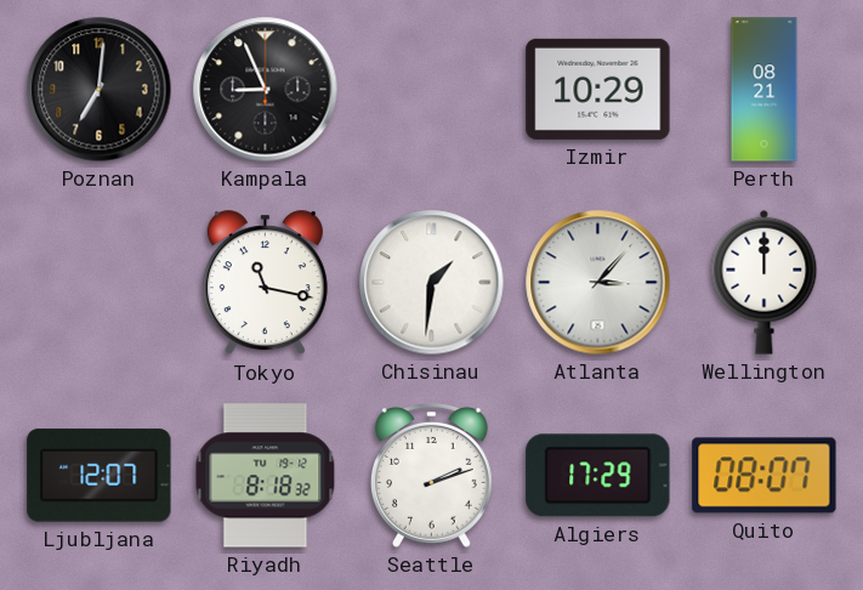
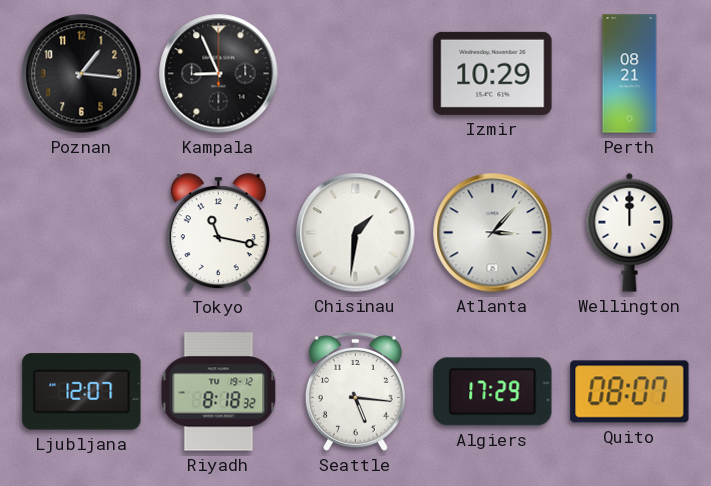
Poznan: 7:01 -> 1:16
Seattle: 2:12 -> 5:16
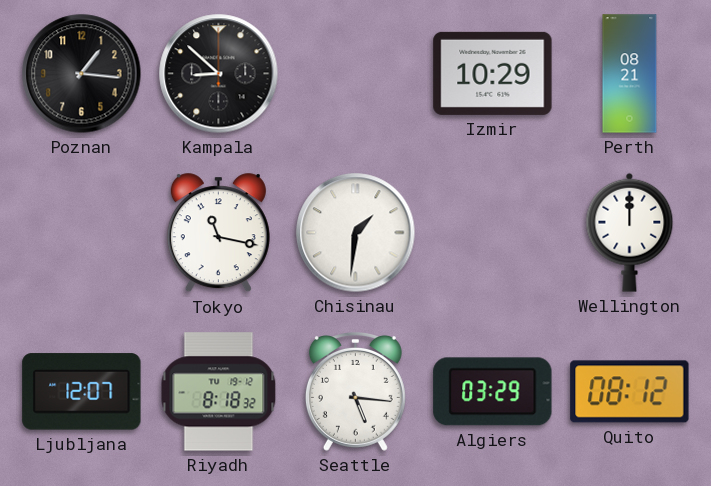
Kampala: 8:56 -> 8:52
Atlanta: 3:07 -> none
Algiers: 17:29 -> 03:29
Quito: 08:07 -> 08:12
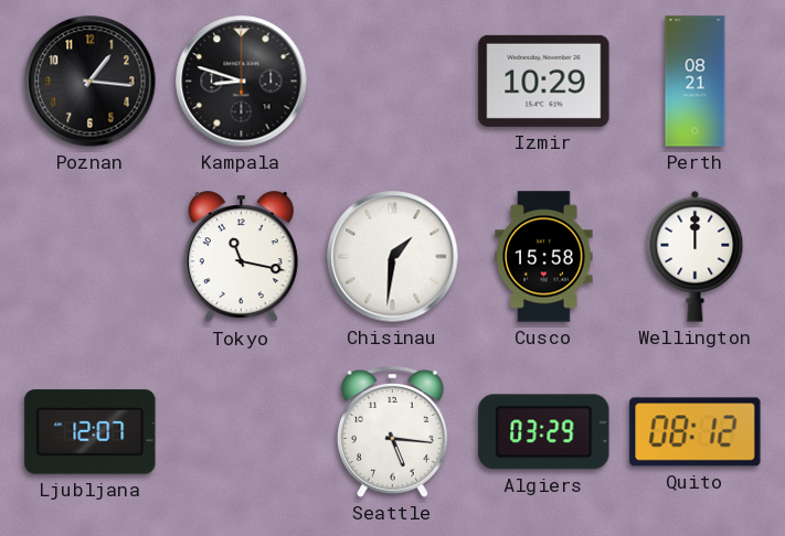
Kampala: 8:52 -> 8:48
Cusco: none -> 15:58
Riyadh: 8:18 -> none
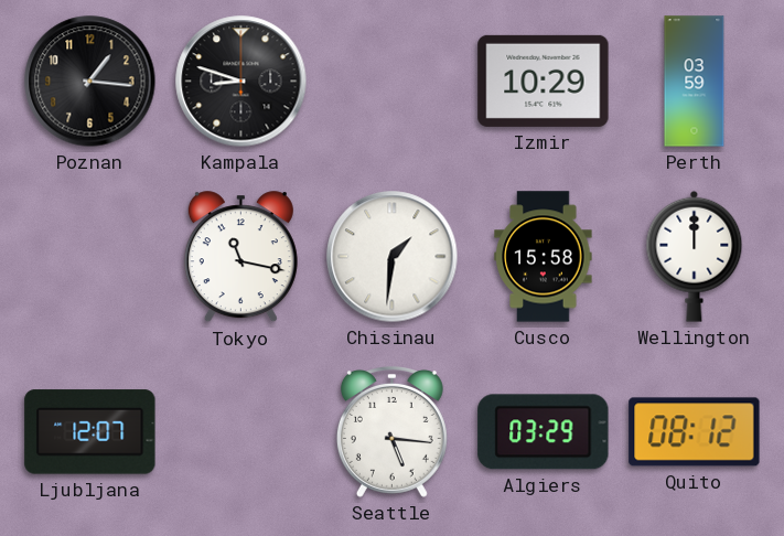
Perth: 08:21 -> 03:59
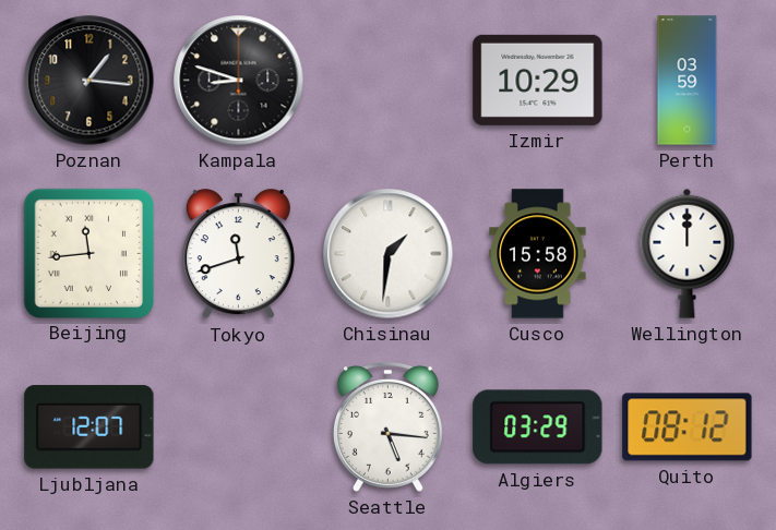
Beijing: none -> 11:44
Tokyo: 11:17 -> 11:42
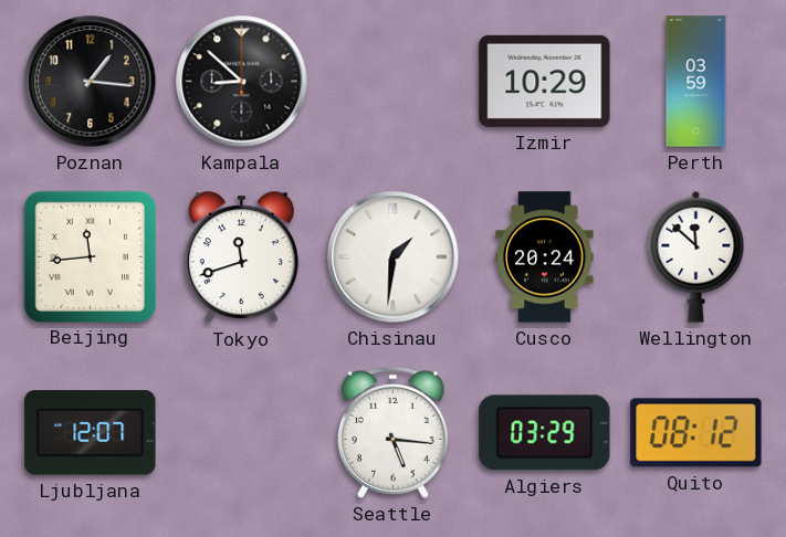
Kampala: 8:48 -> 8:52
Cusco: 15:58 -> 20:24
Wellington: 12:00 -> 11:52
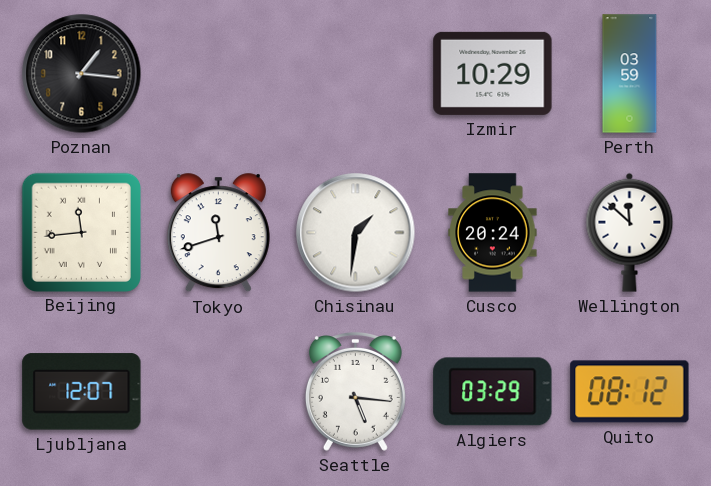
Kampala: 8:52 -> none
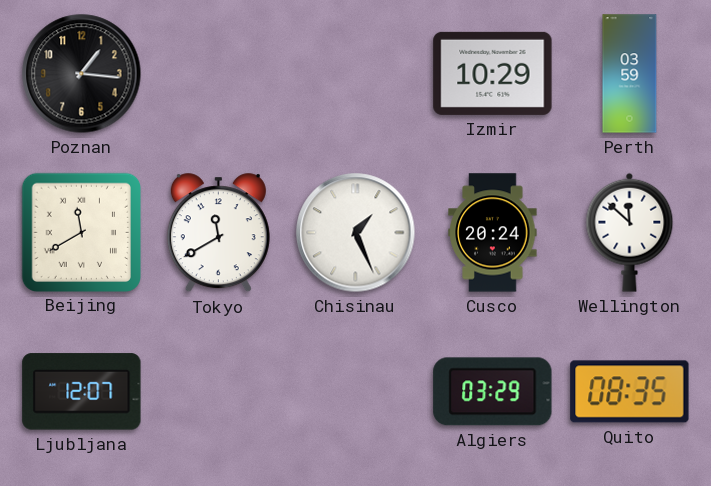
Beijing: 11:44 -> 11:40
Tokyo: 11:42 -> 11:40
Chisinau: 1:31 -> 1:26
Seattle: 5:16 -> none
Quito: 08:12 -> 08:35
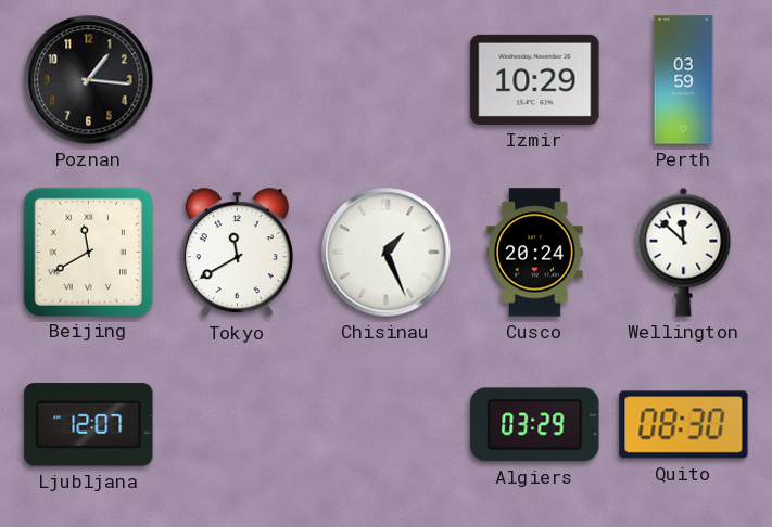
Quito: 08:35 -> 08:30
